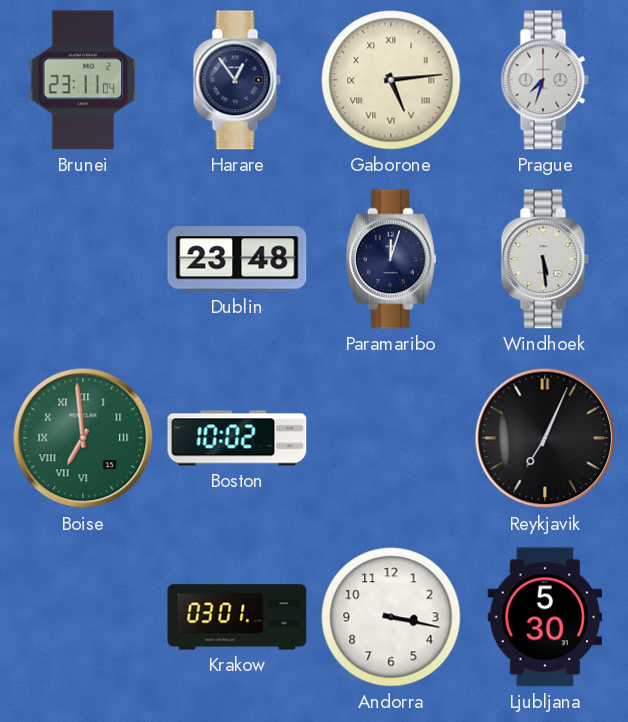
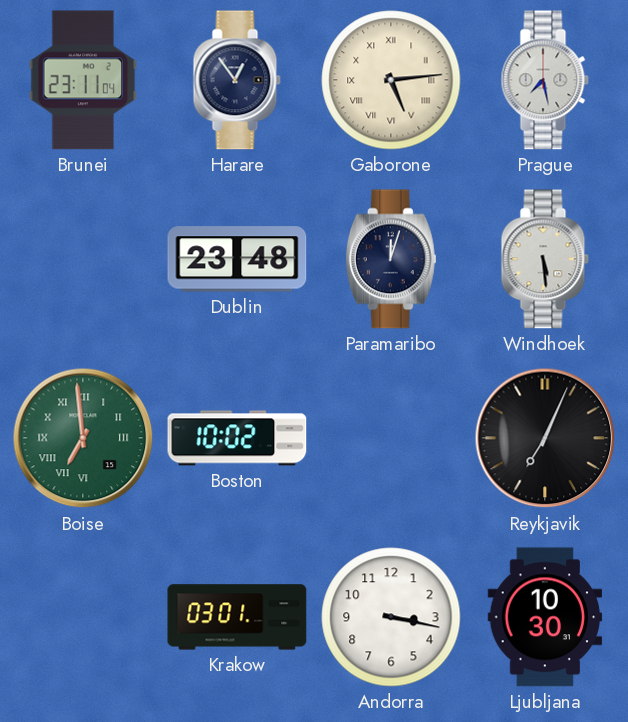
Prague: 7:33 -> 7:28
Ljubljana: 5:30 -> 10:30
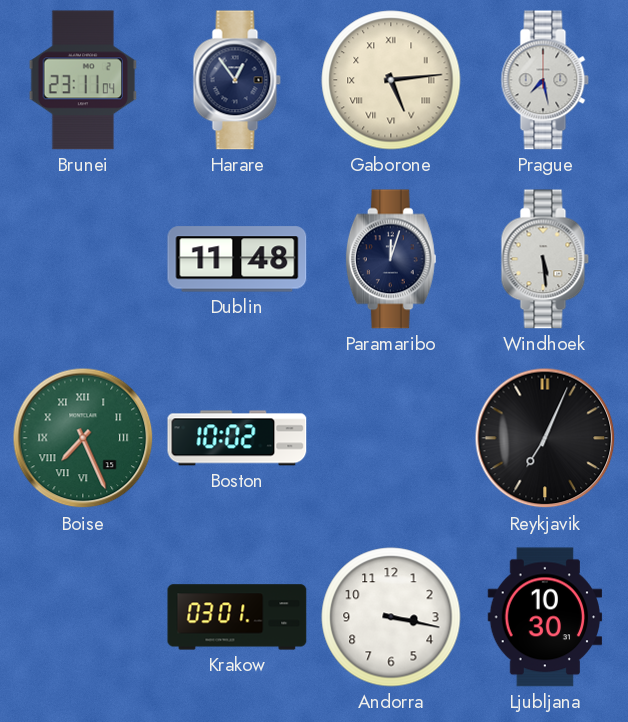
Dublin: 23:48 -> 11:48
Boise: 6:59 -> 7:26
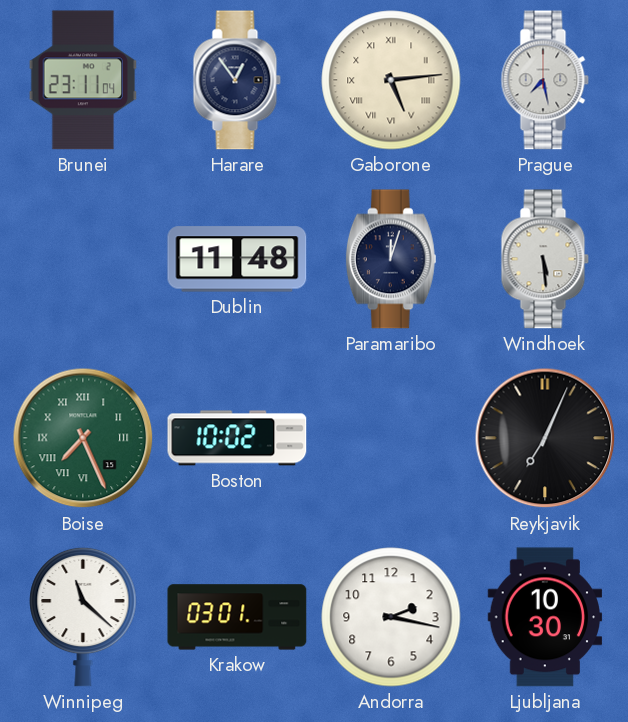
Winnipeg: none -> 11:22
Andorra: 3:17 -> 2:17
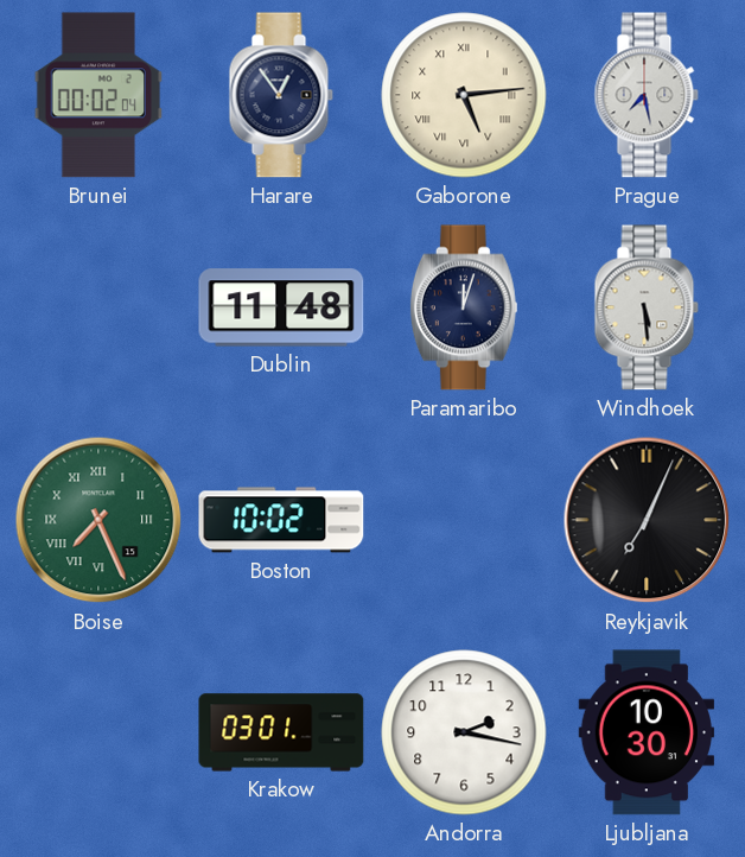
Brunei: 23:11 -> 00:02
Winnipeg: 11:22 -> none
